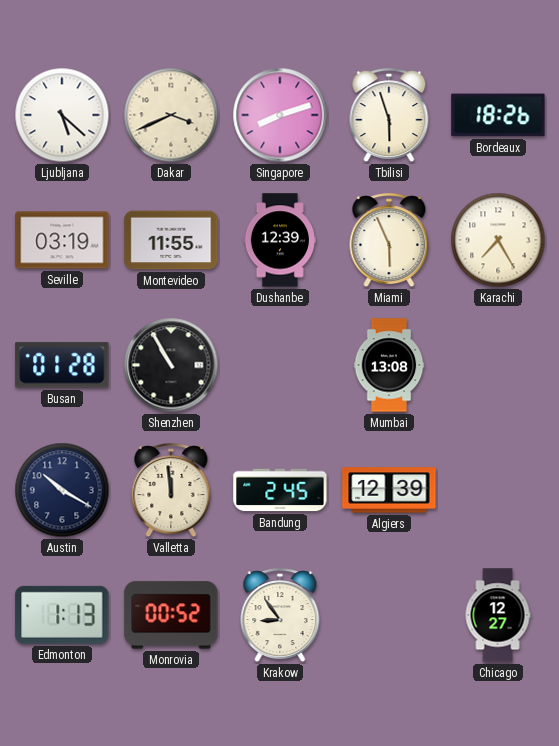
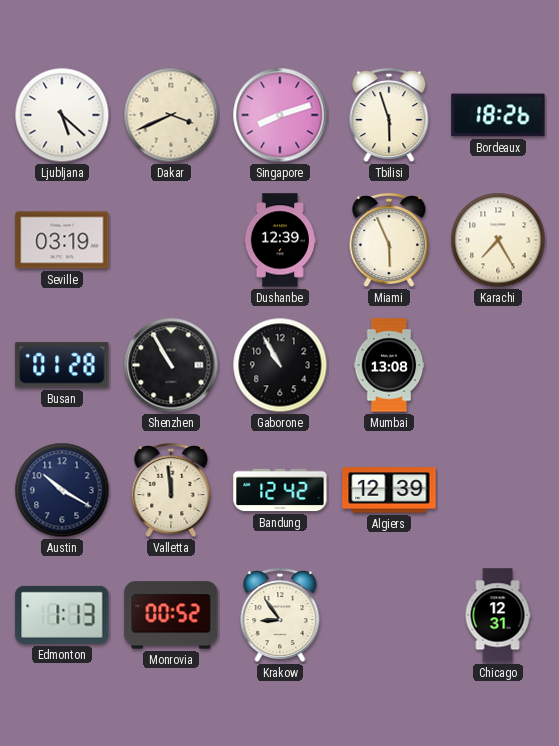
Montevideo: 11:55 -> none
Gaborone: none -> 10:55
Bandung: 2:45 -> 12:42
Chicago: 12:27 -> 12:31
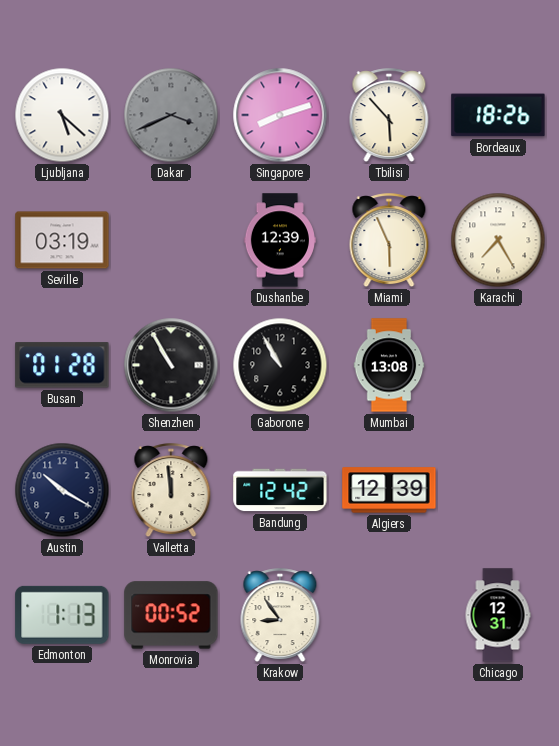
Dakar dial: cream -> grey
Tbilisi: 5:57 -> 5:53
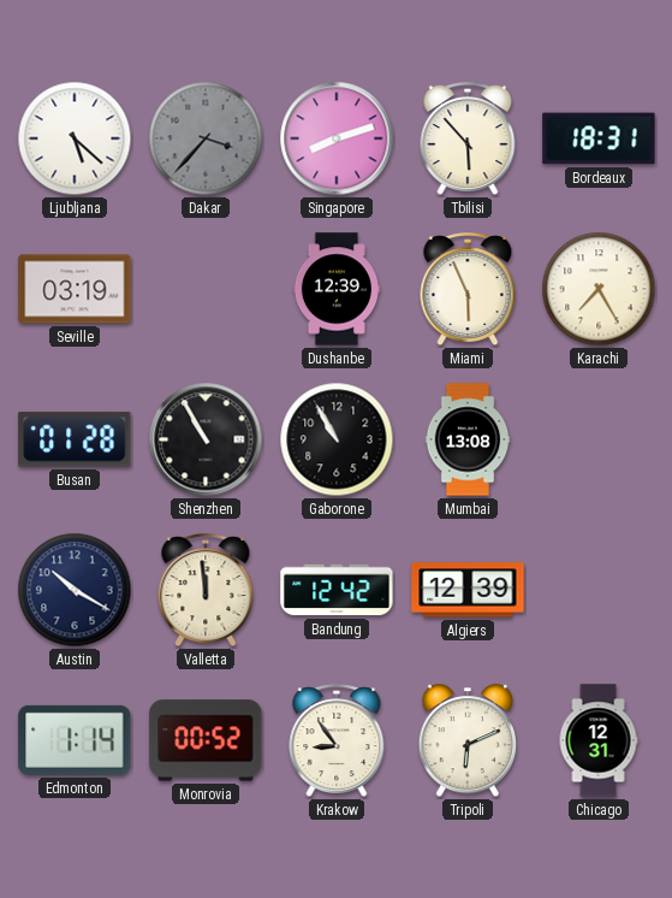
Dakar: 3:41 -> 3:37
Bordeaux: 18:26 -> 18:31
Edmonton: 1:13 -> 1:14
Tripoli: none -> 6:11
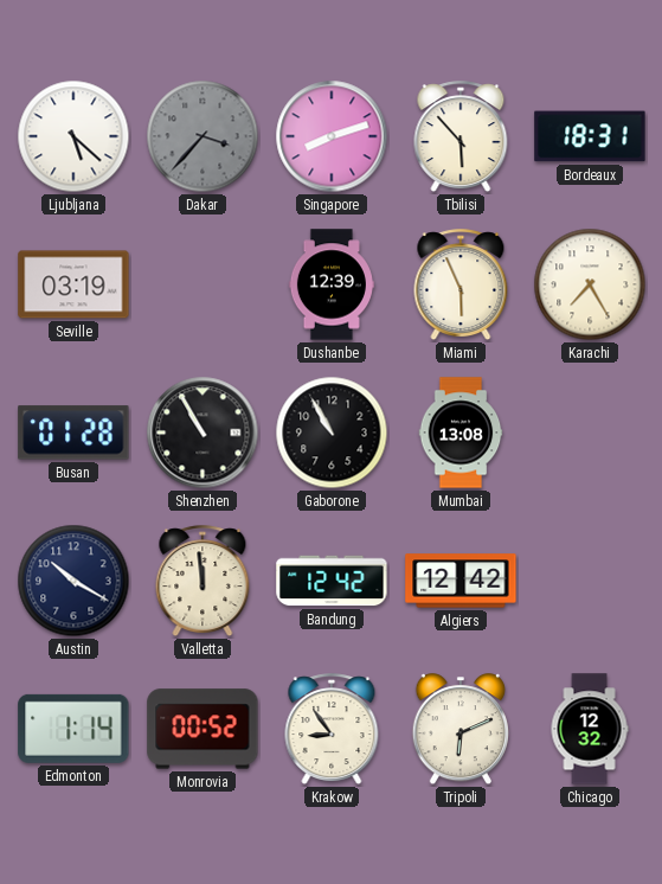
Algiers: 12:39 -> 12:42
Chicago: 12:31 -> 12:32
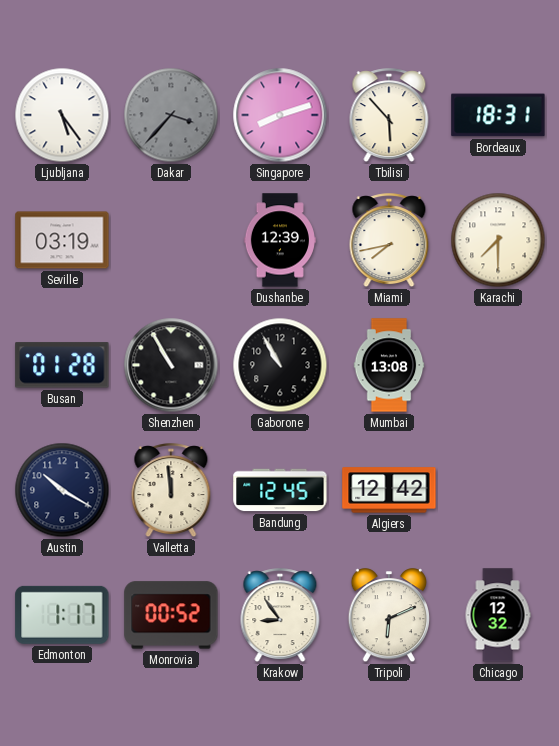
Ljubljana: 5:22 -> 5:24
Miami: 5:56 -> 7:43
Karachi: 7:25 -> 7:30
Bandung: 12:42 -> 12:45
Edmonton: 1:14 -> 1:17
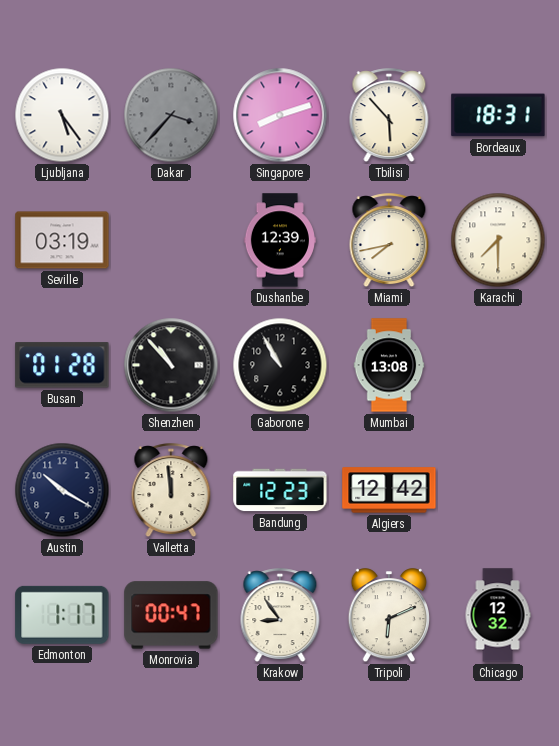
Shenzhen: 10:55 -> 10:53
Bandung: 12:45 -> 12:23
Monrovia: 00:52 -> 00:47
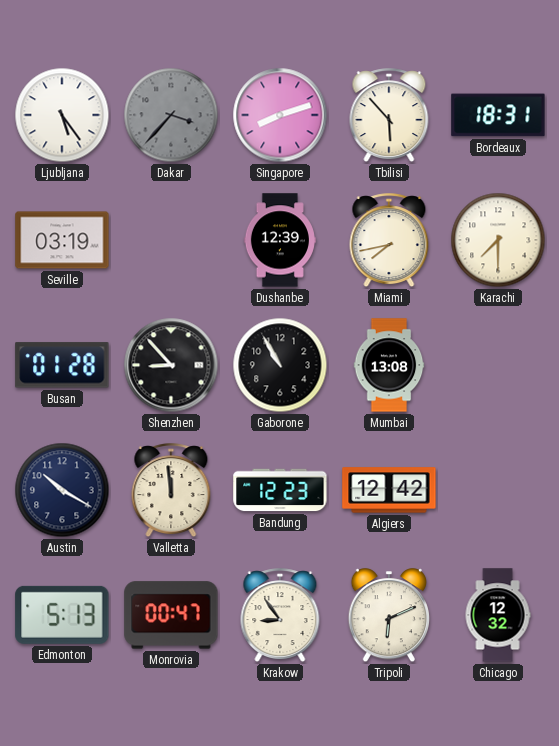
Shenzhen: 10:53 -> 8:53
Edmonton: 1:17 -> 5:13
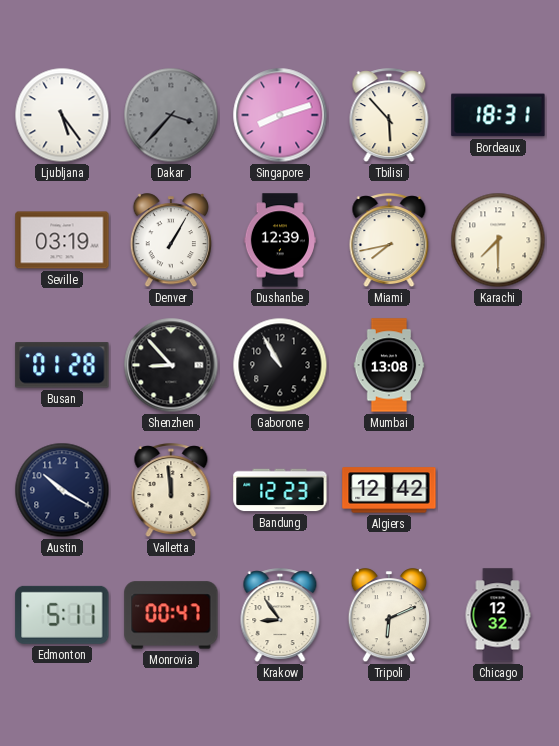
Denver: none -> 1:05
Edmonton: 5:13 -> 5:11
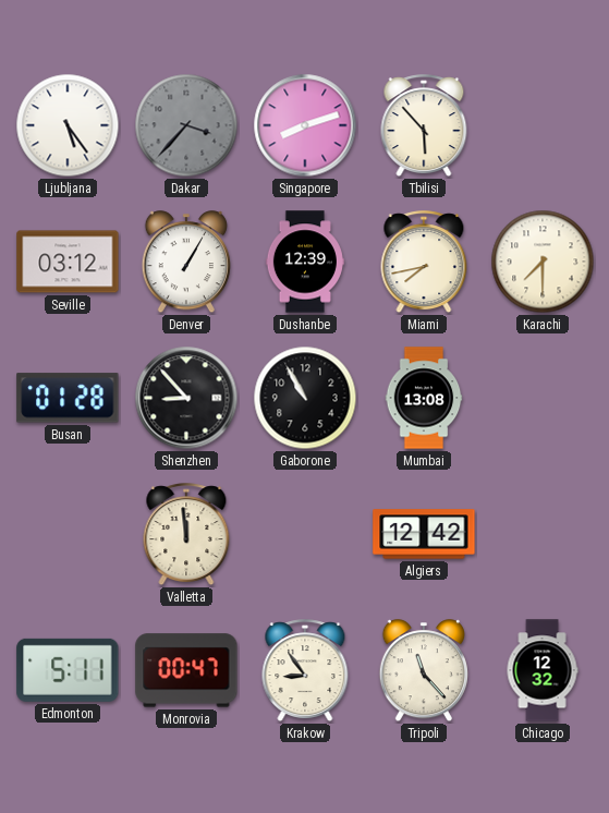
Bordeaux: 18:31 -> none
Seville: 03:19 -> 03:12
Austin: 10:20 -> none
Bandung: 12:23 -> none
Tripoli: 6:11 -> 11:23
